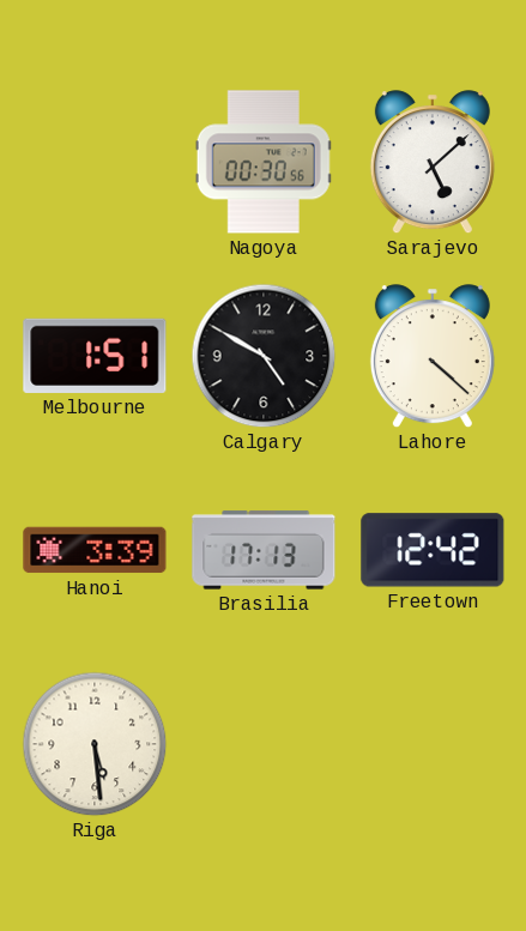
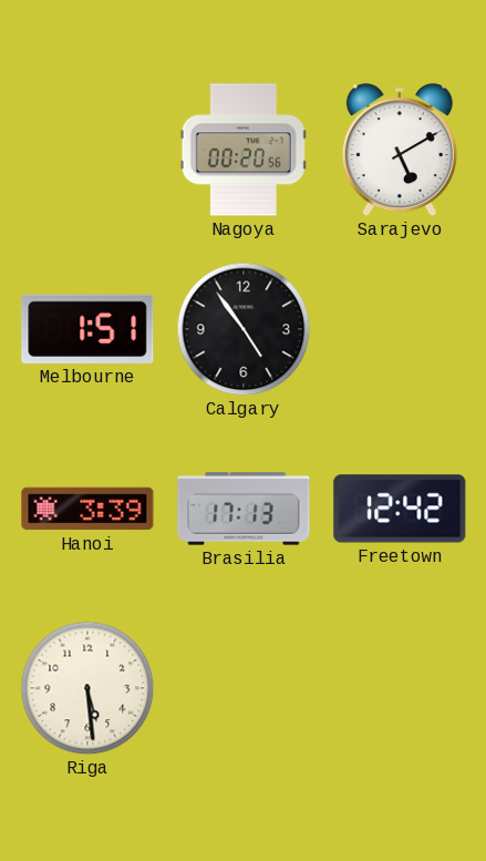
Nagoya: 00:30 -> 00:20
Sarajevo: 5:08 -> 5:10
Calgary: 4:50 -> 4:54
Lahore: 4:22 -> none
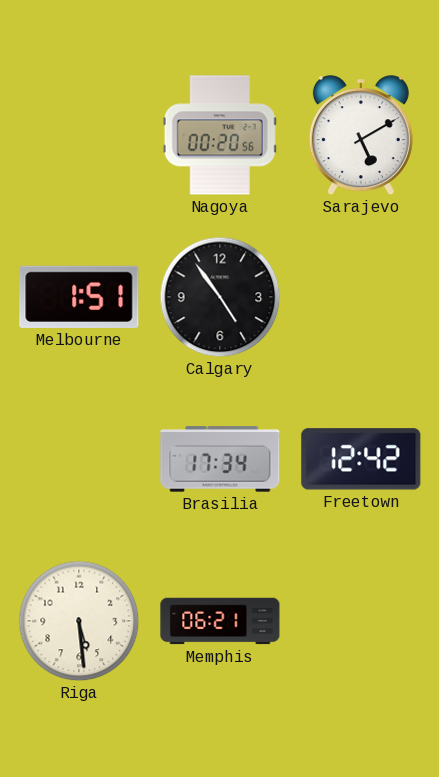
Hanoi: 3:39 -> none
Brasilia: 17:13 -> 17:34
Memphis: none -> 06:21
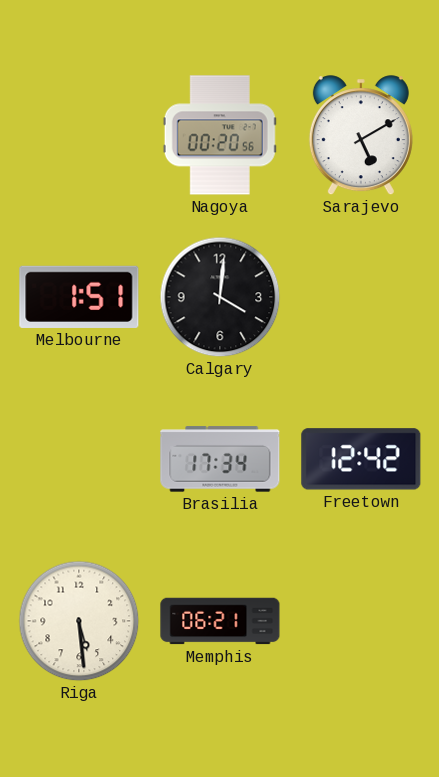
Calgary: 4:54 -> 4:01
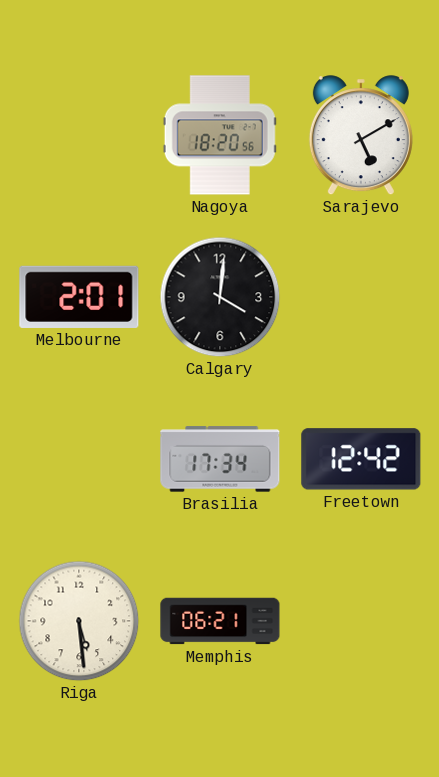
Nagoya: 00:20 -> 18:20
Melbourne: 1:51 -> 2:01
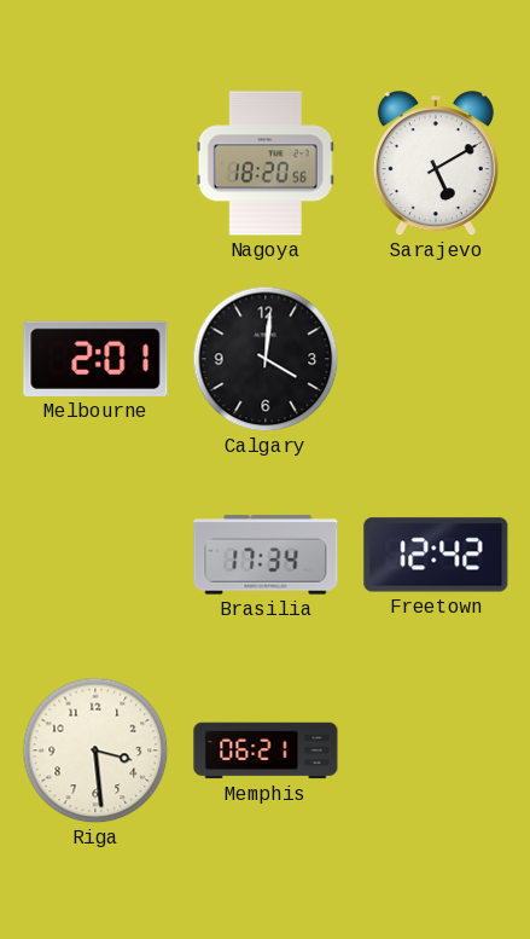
Riga: 5:29 -> 3:29
